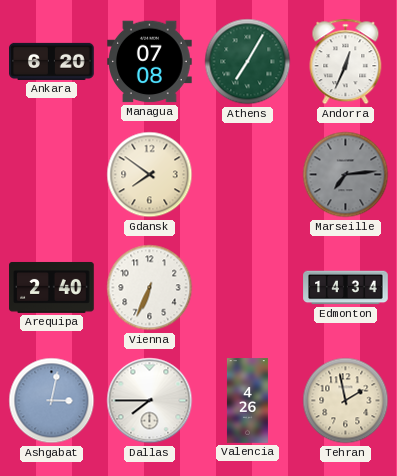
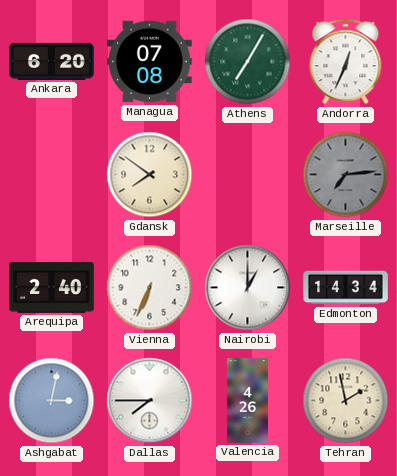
Nairobi: none -> 1:00
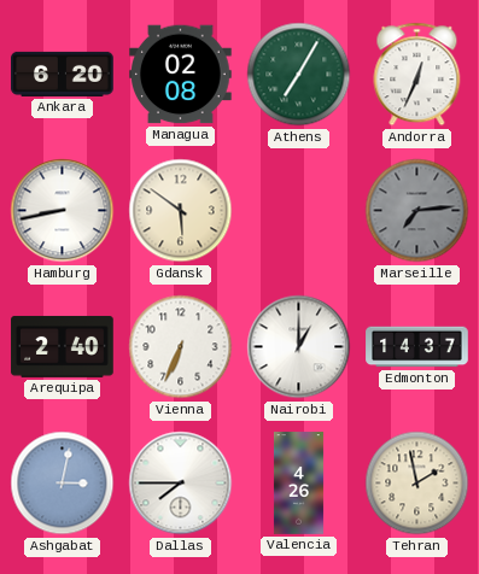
Managua: 07:08 -> 02:08
Hamburg: none -> 8:43
Gdansk: 7:51 -> 5:51
Edmonton: 14:34 -> 14:37
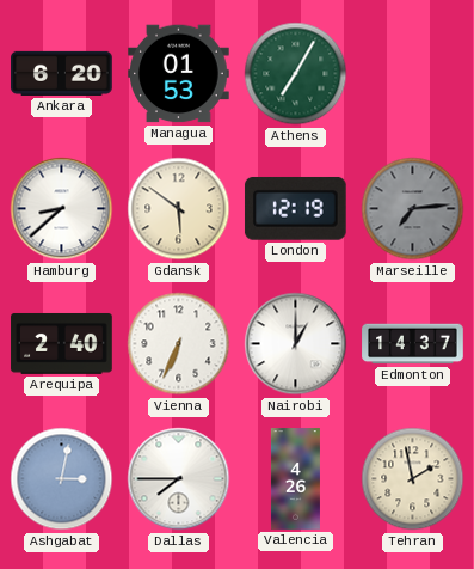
Managua: 02:08 -> 01:53
Andorra: 12:34 -> none
Hamburg: 8:43 -> 8:38
London: none -> 12:19
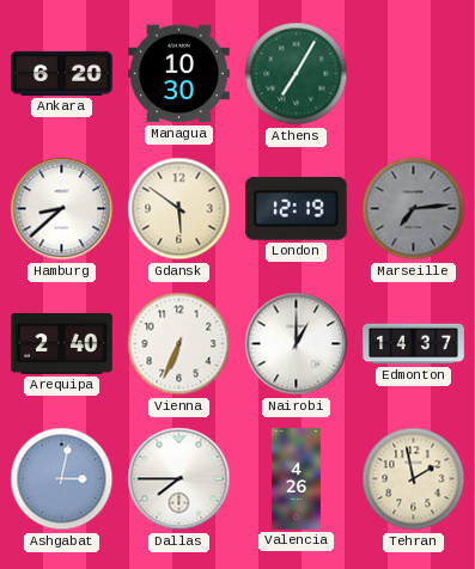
Managua: 01:53 -> 10:30
